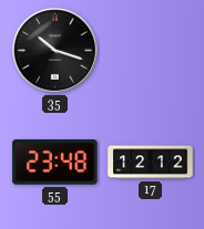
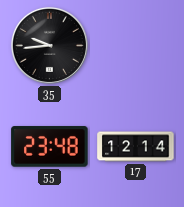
35: 10:18 -> 9:44
17: 12:12 -> 12:14
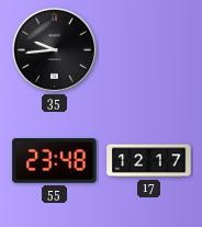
17: 12:14 -> 12:17
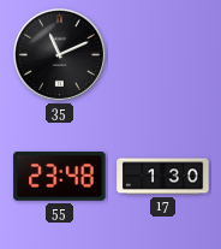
35: 9:44 -> 11:11
17: 12:17 -> 1:30
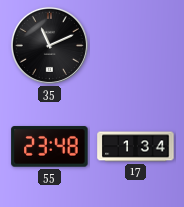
17: 1:30 -> 1:34
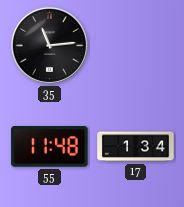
35: 11:11 -> 11:14
55: 23:48 -> 11:48
